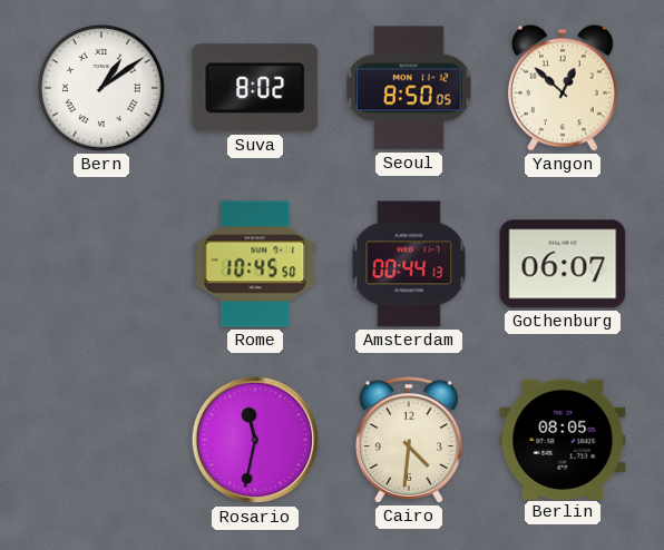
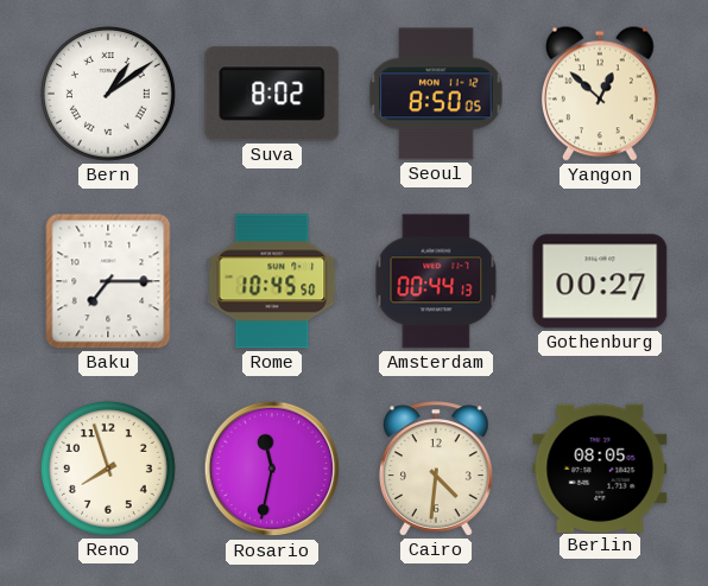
Baku: none -> 7:15
Gothenburg: 06:07 -> 00:27
Reno: none -> 7:57
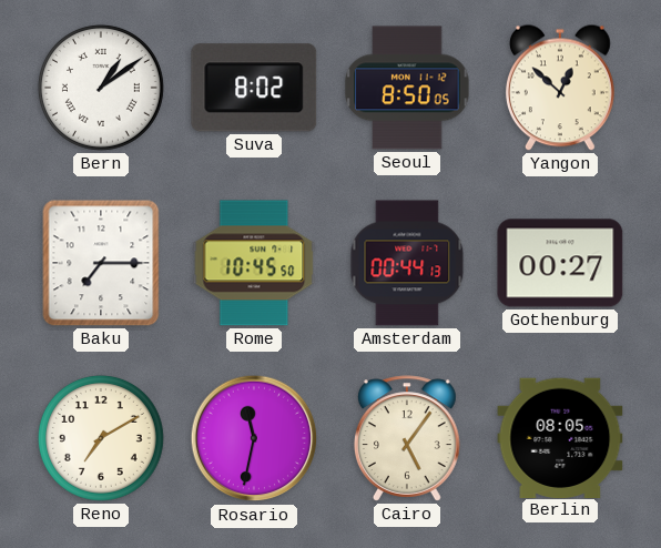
Reno: 7:57 -> 7:10
Cairo: 4:31 -> 5:06
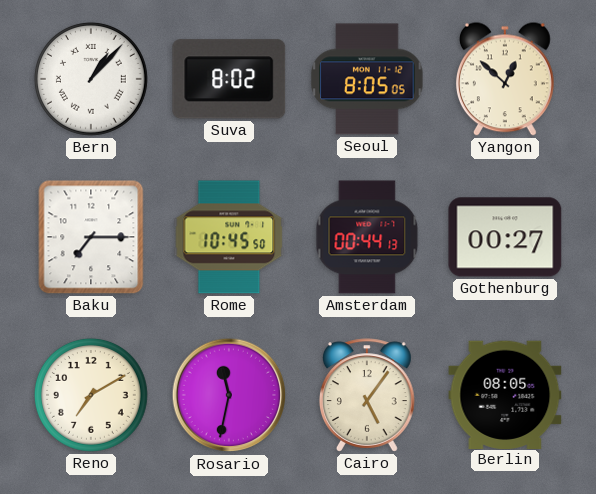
Bern: 1:09 -> 1:07
Seoul: 8:50 -> 8:05
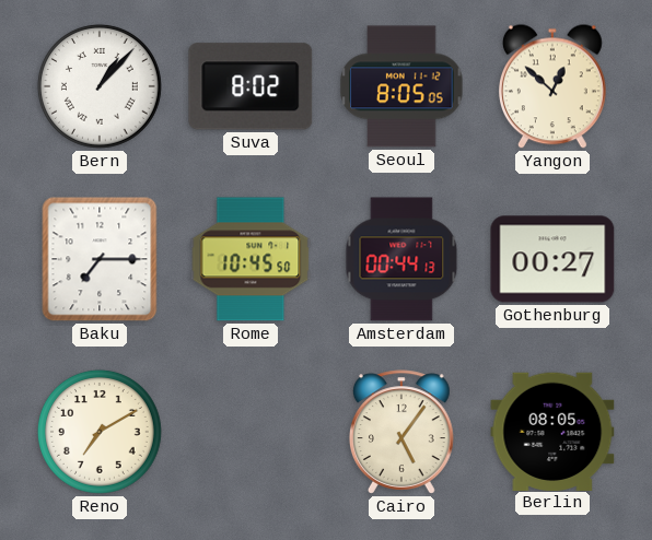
Rosario: 11:32 -> none
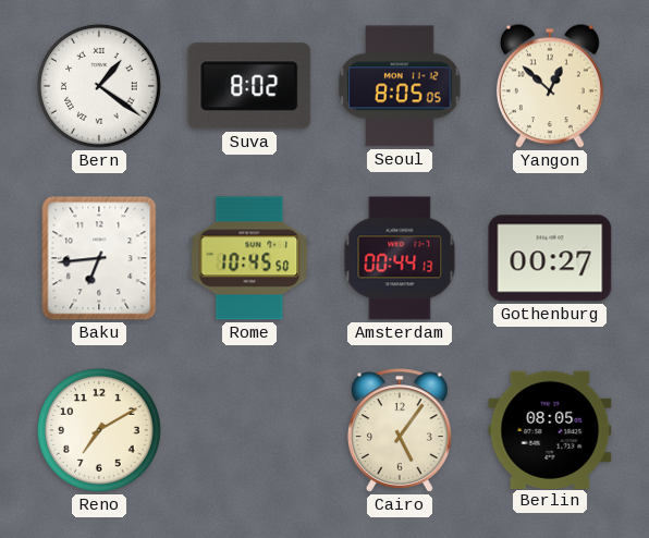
Bern: 1:07 -> 1:21
Baku: 7:15 -> 6:44
